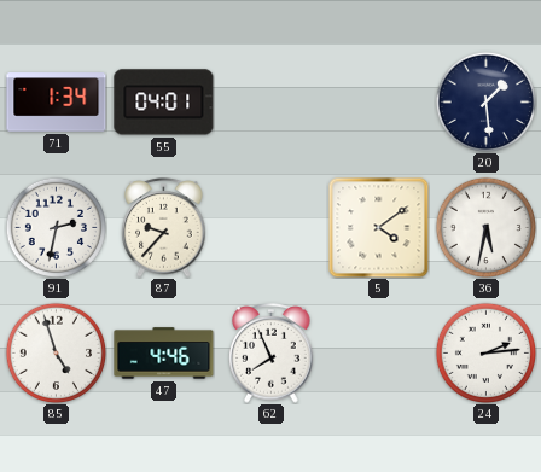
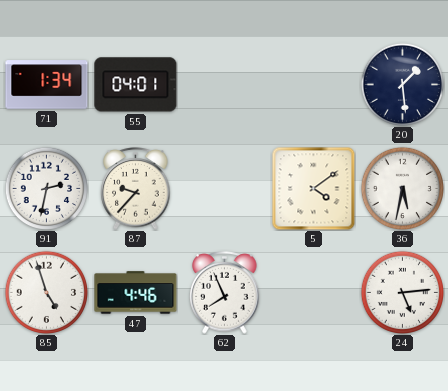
24: 2:14 -> 5:14
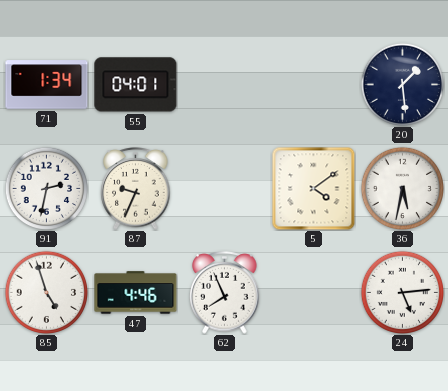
87: 9:37 -> 9:34
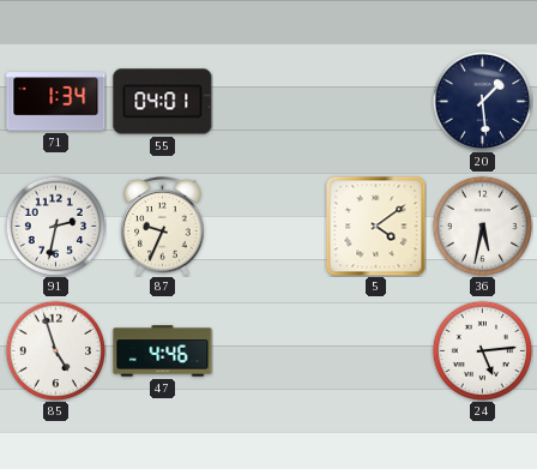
62: 7:56 -> none
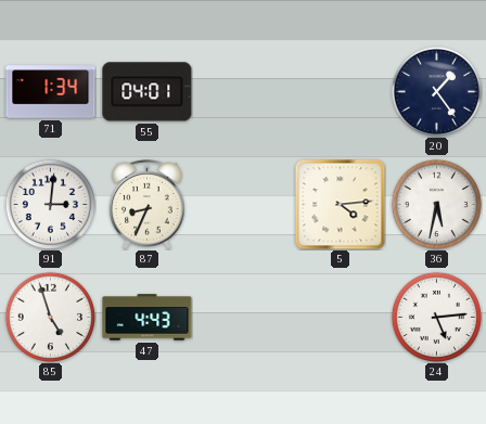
20: 1:29 -> 1:24
91: 2:32 -> 3:01
87: 9:34 -> 8:34
5: 4:09 -> 4:14
47: 4:46 -> 4:43
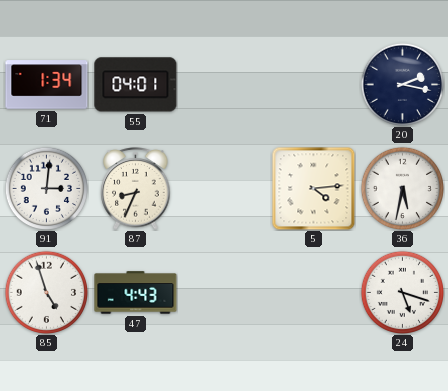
20: 1:24 -> 2:17
24: 5:14 -> 5:18
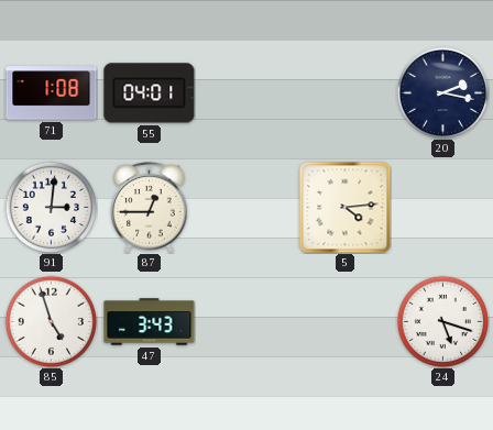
71: 1:34 -> 1:08
87: 8:34 -> 12:45
36: 5:32 -> none
47: 4:43 -> 3:43
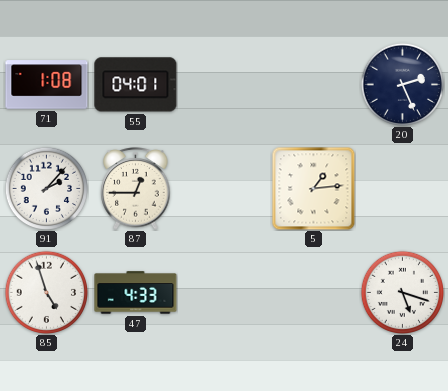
20: 2:17 -> 2:26
91: 3:01 -> 2:07
5: 4:14 -> 1:14
47: 3:43 -> 4:33
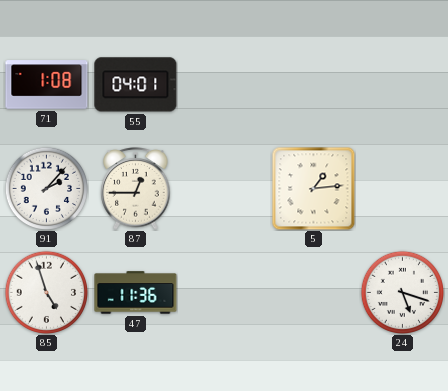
20: 2:26 -> none
47: 4:33 -> 11:36
